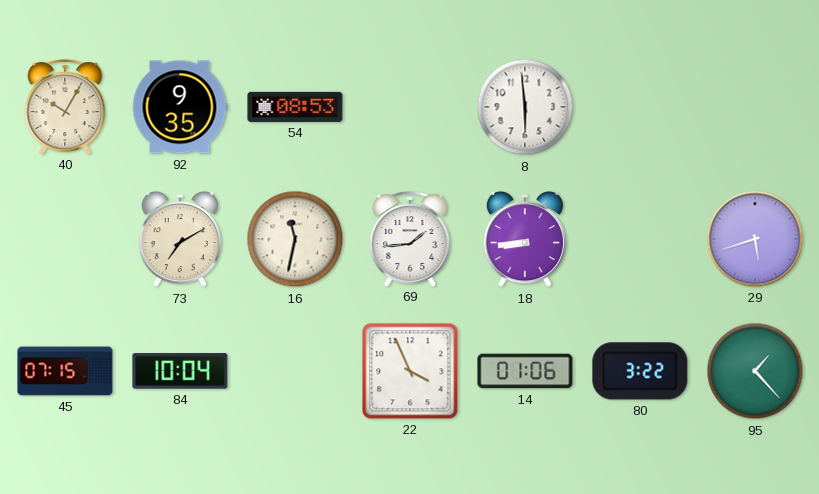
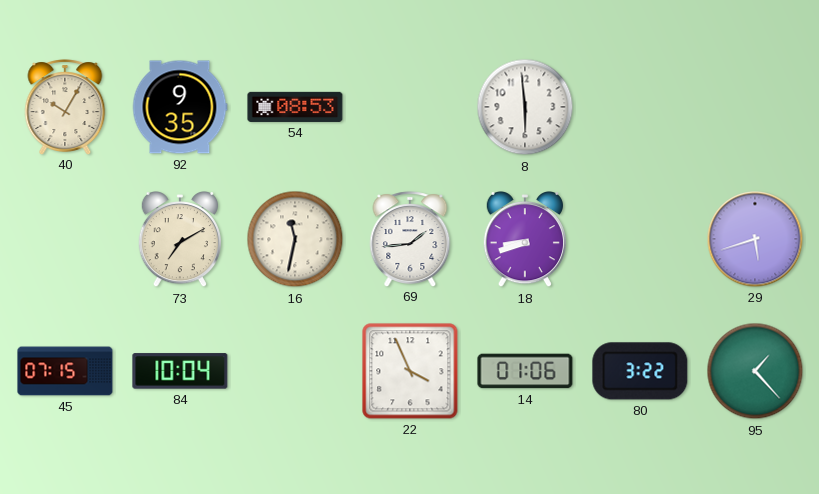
18: 8:44 -> 8:42
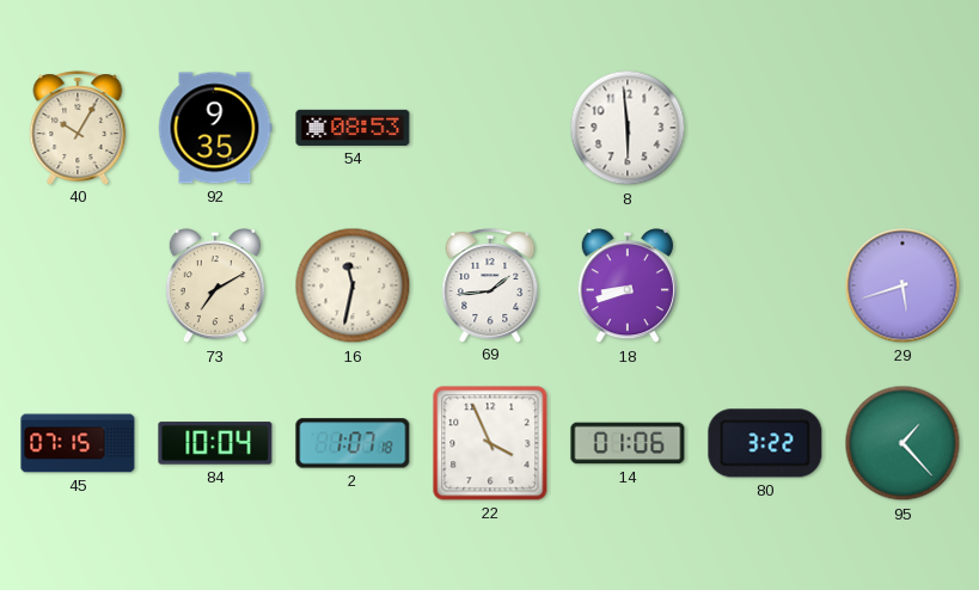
2: none -> 1:07
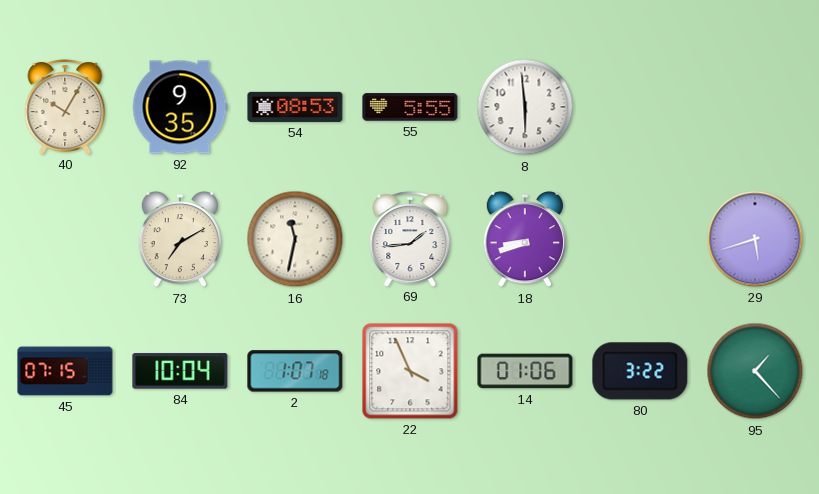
55: none -> 5:55
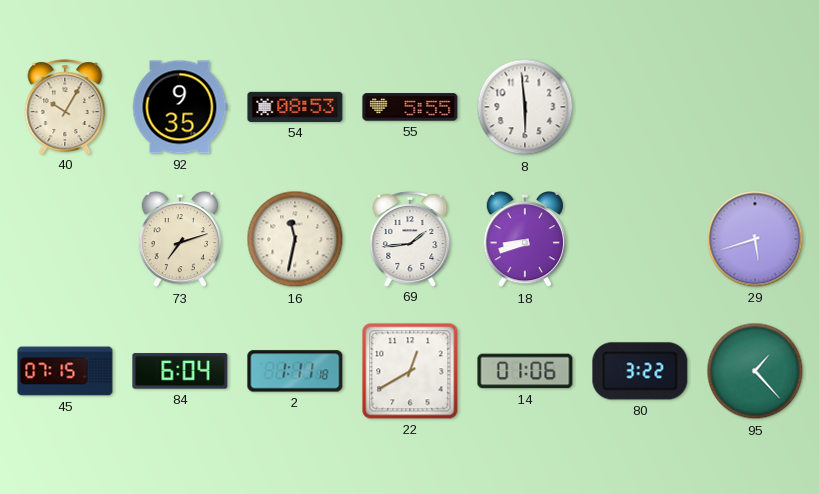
73: 7:10 -> 7:12
84: 10:04 -> 6:04
2: 1:07 -> 1:11
22: 3:56 -> 12:40
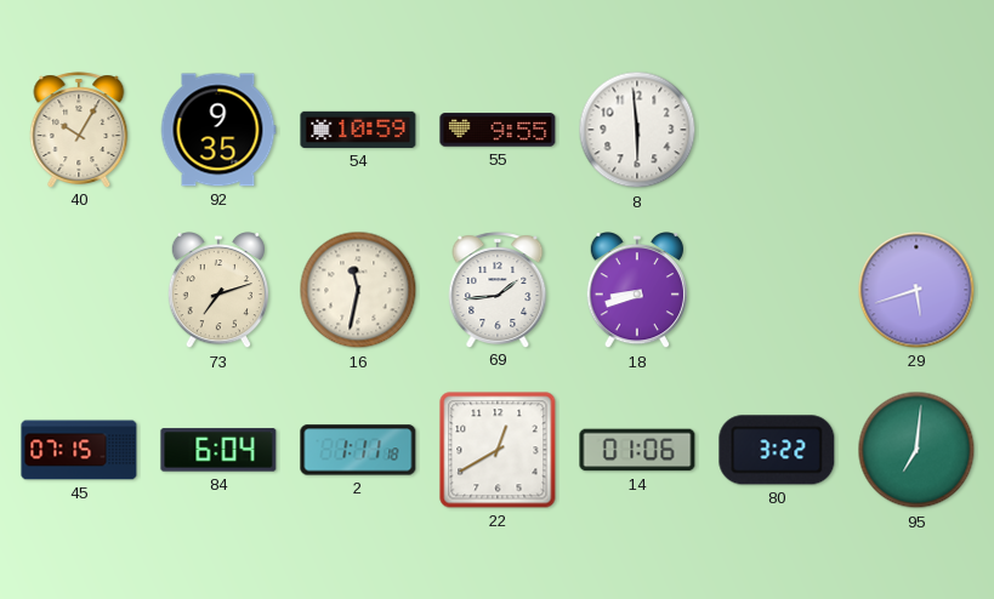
54: 08:53 -> 10:59
55: 5:55 -> 9:55
95: 1:23 -> 7:01
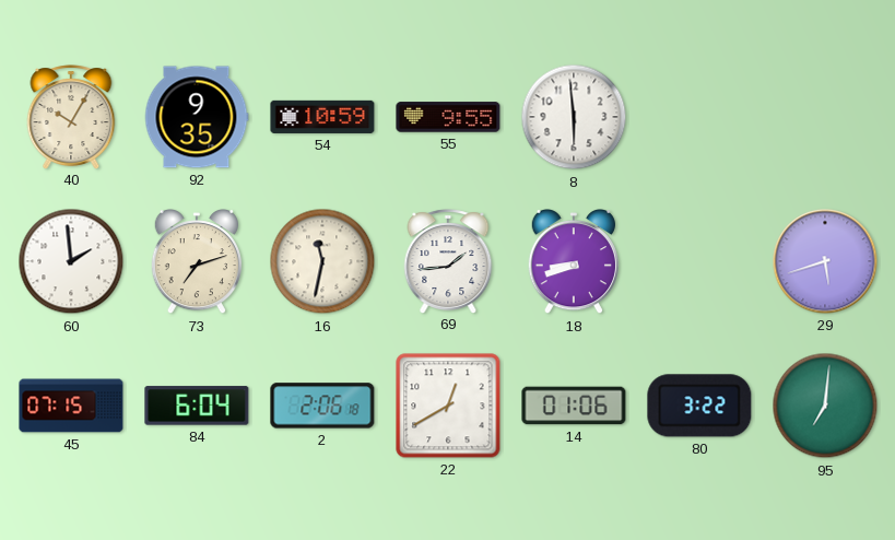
60: none -> 1:59
2: 1:11 -> 2:06
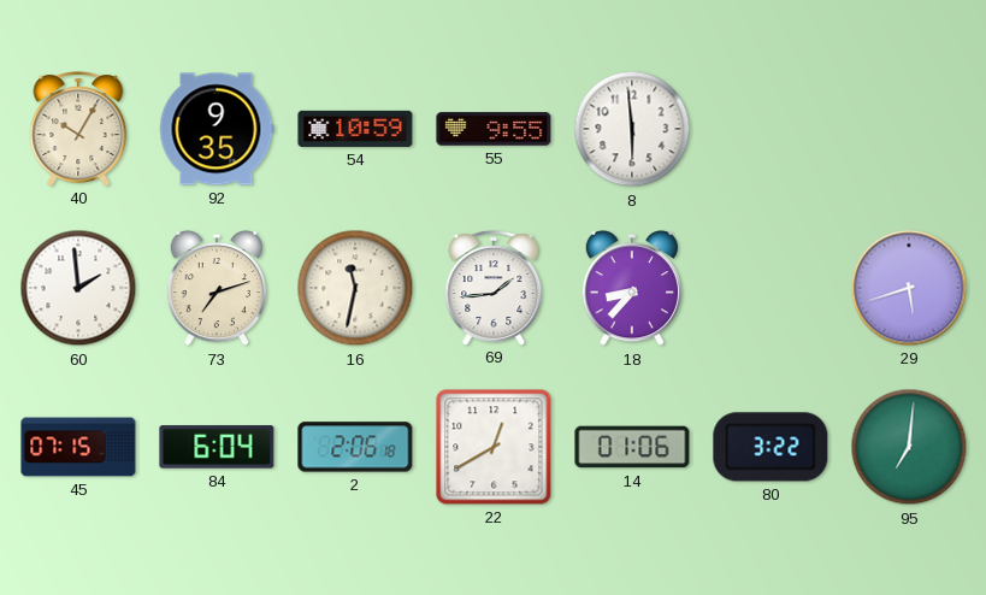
18: 8:42 -> 8:37
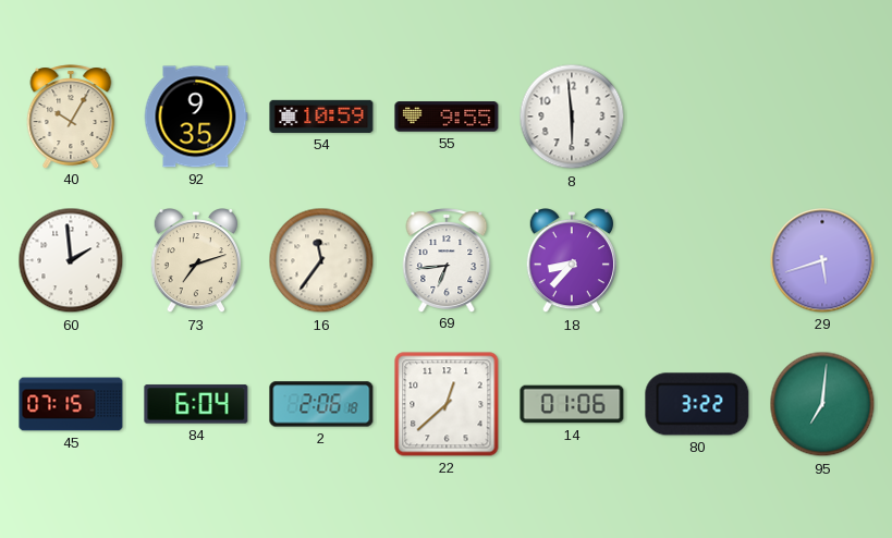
16: 11:32 -> 11:36
69: 1:44 -> 6:44
22: 12:40 -> 12:38
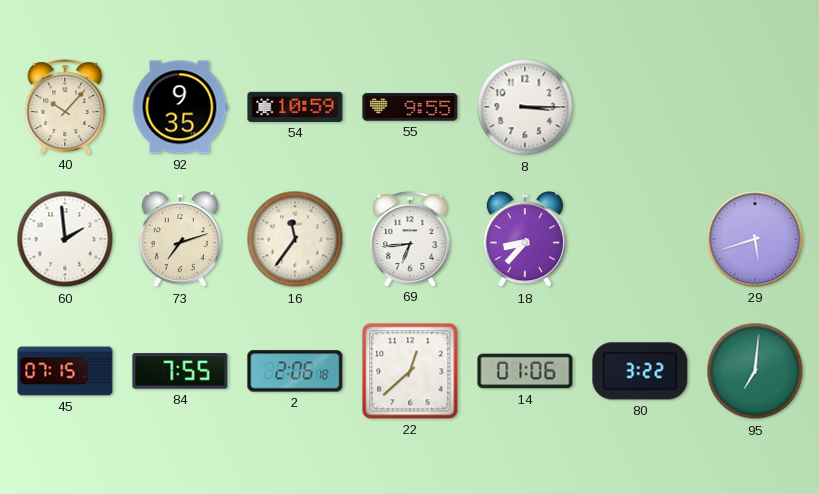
40: 10:05 -> 10:07
8: 5:59 -> 3:15
84: 6:04 -> 7:55
